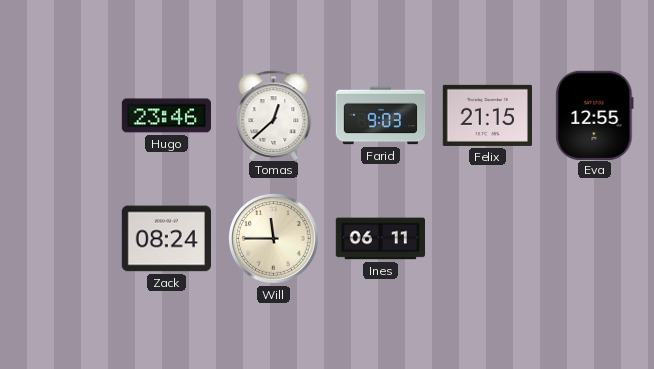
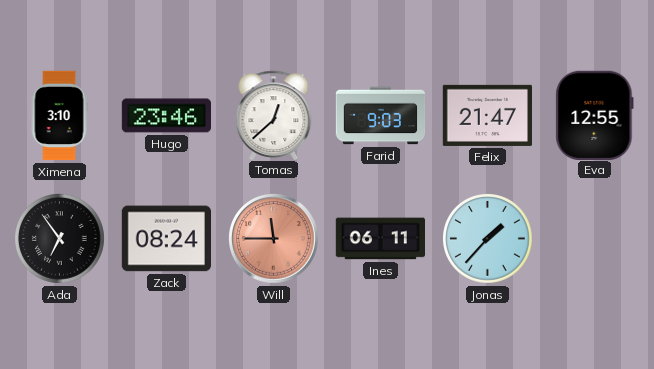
Ximena: none -> 3:10
Felix: 21:15 -> 21:47
Ada: none -> 6:54
Will dial: cream -> salmon
Jonas: none -> 1:37
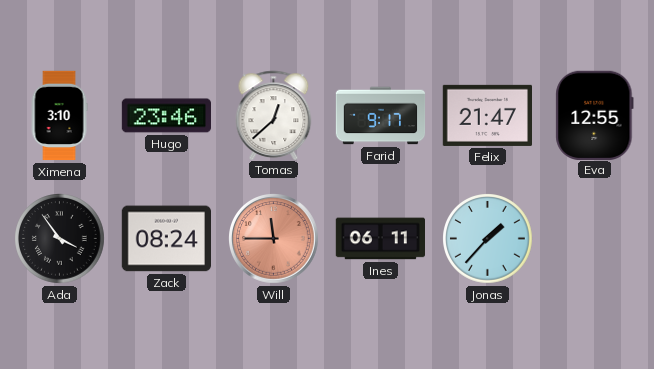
Farid: 9:03 -> 9:17
Ada: 6:54 -> 3:54
